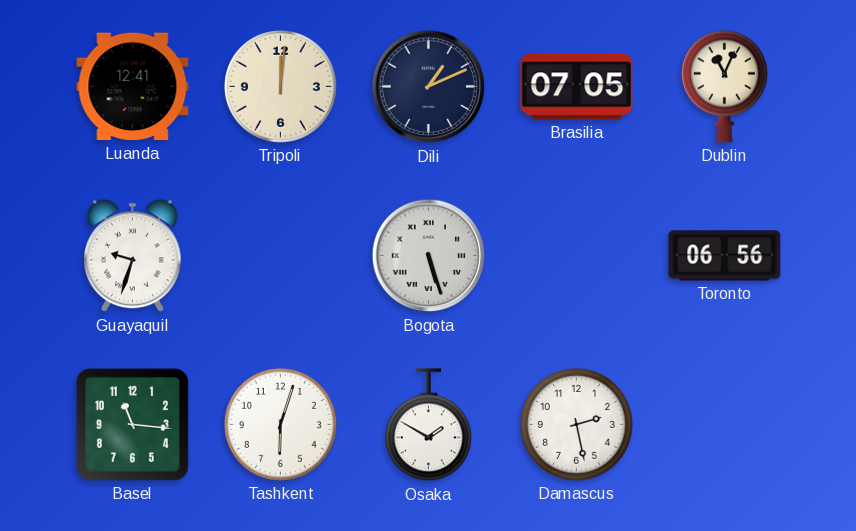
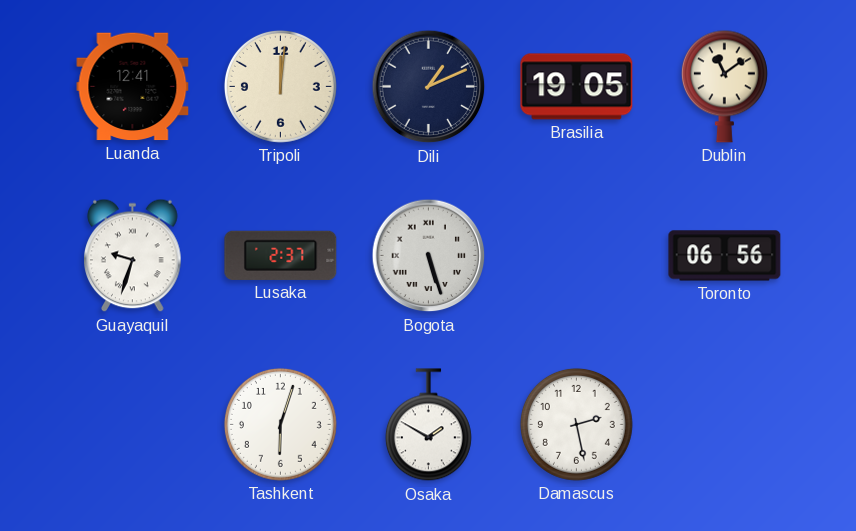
Brasilia: 07:05 -> 19:05
Dublin: 11:04 -> 11:09
Lusaka: none -> 2:37
Basel: 11:16 -> none
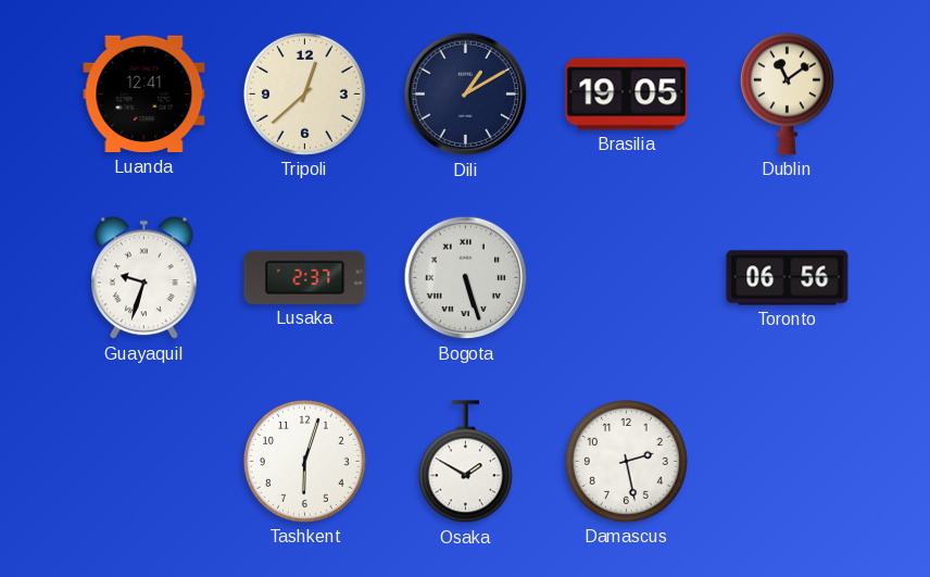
Tripoli: 12:01 -> 12:38
Dili: 1:11 -> 1:10
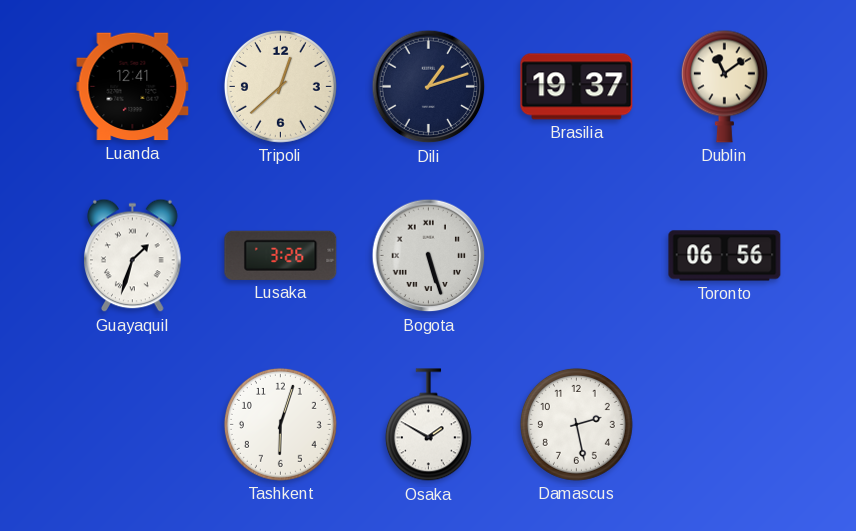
Dili: 1:10 -> 1:12
Brasilia: 19:05 -> 19:37
Guayaquil: 9:33 -> 1:33
Lusaka: 2:37 -> 3:26
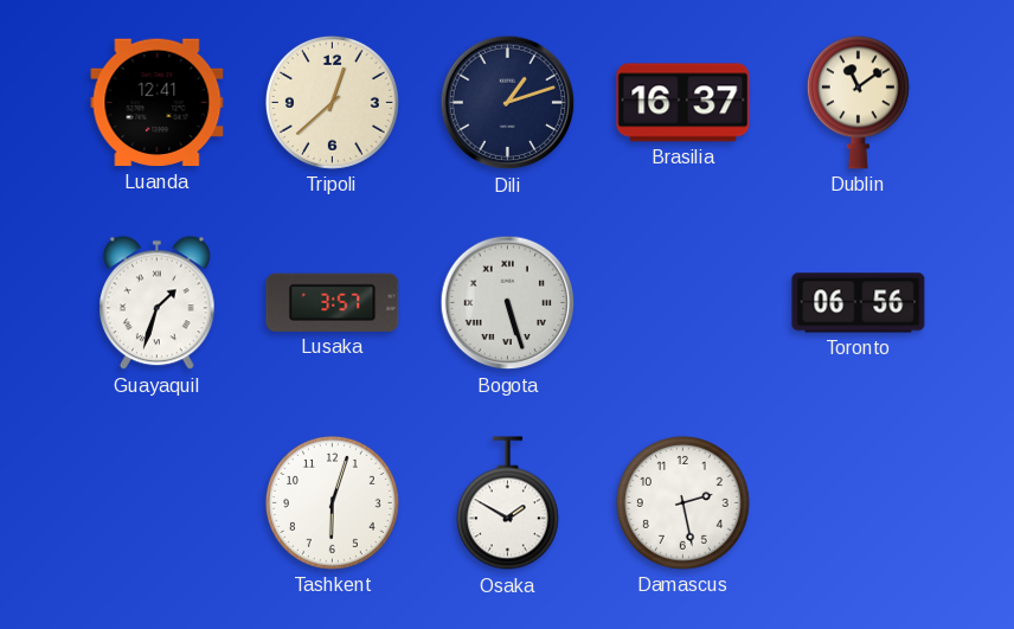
Brasilia: 19:37 -> 16:37
Lusaka: 3:26 -> 3:57
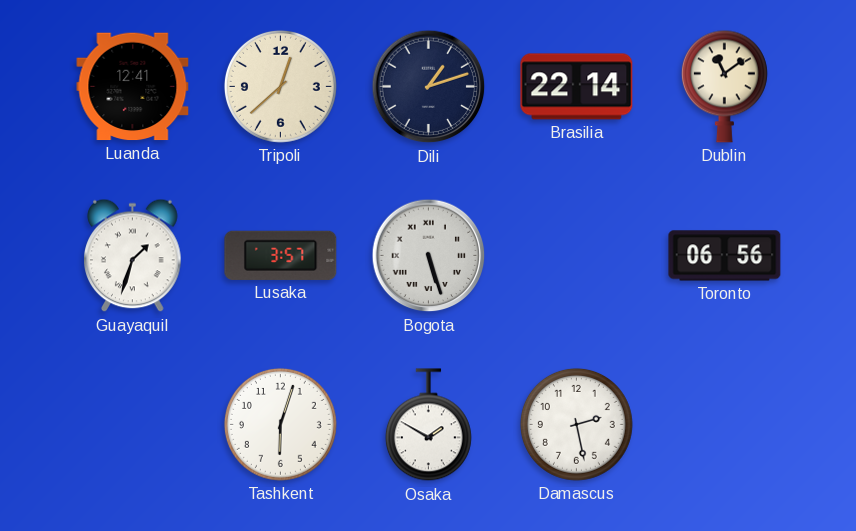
Brasilia: 16:37 -> 22:14
